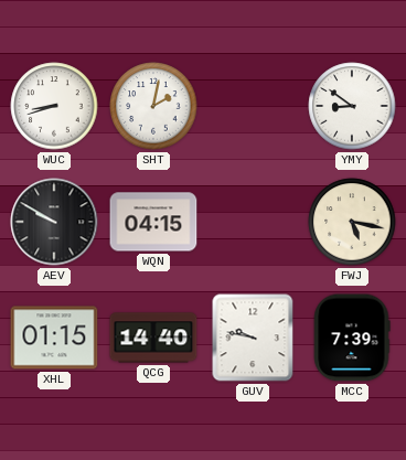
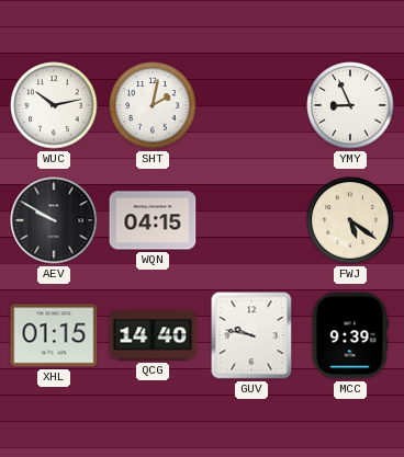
WUC: 8:42 -> 10:13
YMY: 8:51 -> 8:56
FWJ: 5:17 -> 5:21
MCC: 7:39 -> 9:39
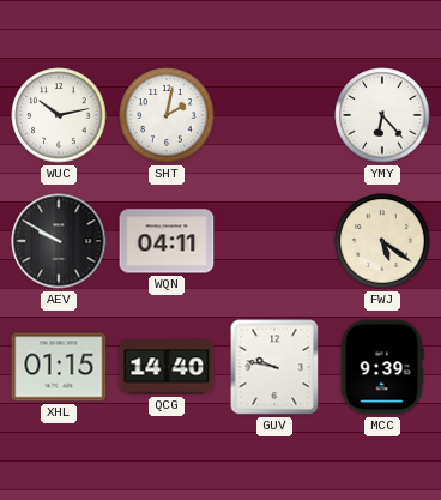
YMY: 8:56 -> 6:23
WQN: 04:15 -> 04:11
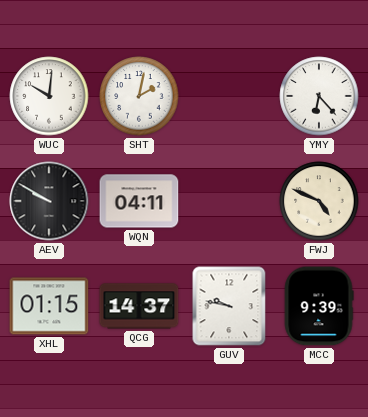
WUC: 10:13 -> 10:01
FWJ: 5:21 -> 4:49
QCG: 14:40 -> 14:37
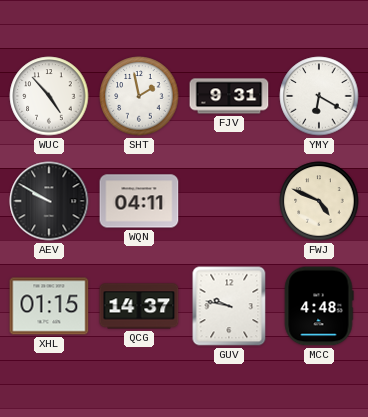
WUC: 10:01 -> 4:53
SHT: 2:02 -> 1:58
FJV: none -> 9:31
YMY: 6:23 -> 6:20
MCC: 9:39 -> 4:48
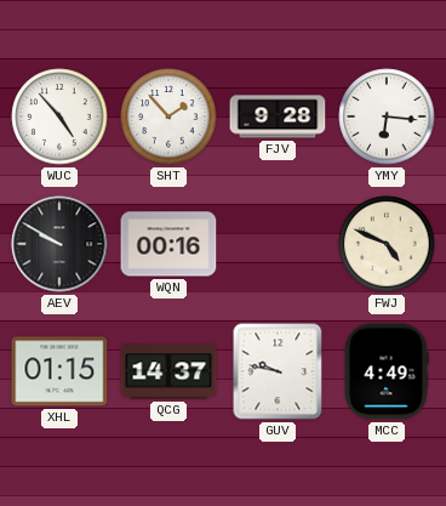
SHT: 1:58 -> 1:53
FJV: 9:31 -> 9:28
YMY: 6:20 -> 6:16
WQN: 04:11 -> 00:16
MCC: 4:48 -> 4:49
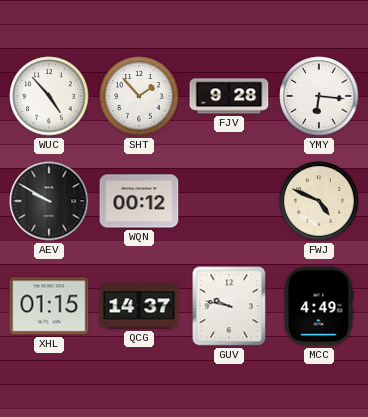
WQN: 00:16 -> 00:12
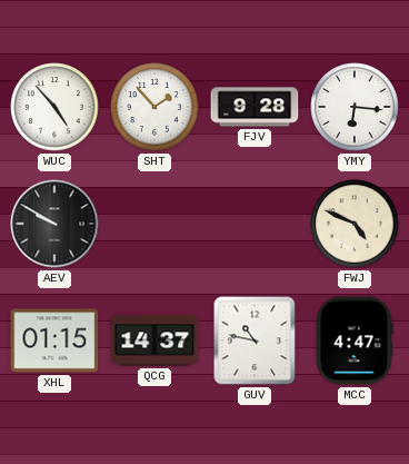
WQN: 00:12 -> none
GUV: 9:47 -> 10:47
MCC: 4:49 -> 4:47
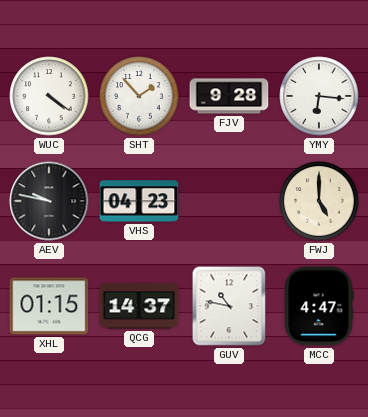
WUC: 4:53 -> 4:21
AEV: 9:50 -> 9:47
VHS: none -> 04:23
FWJ: 4:49 -> 5:00
